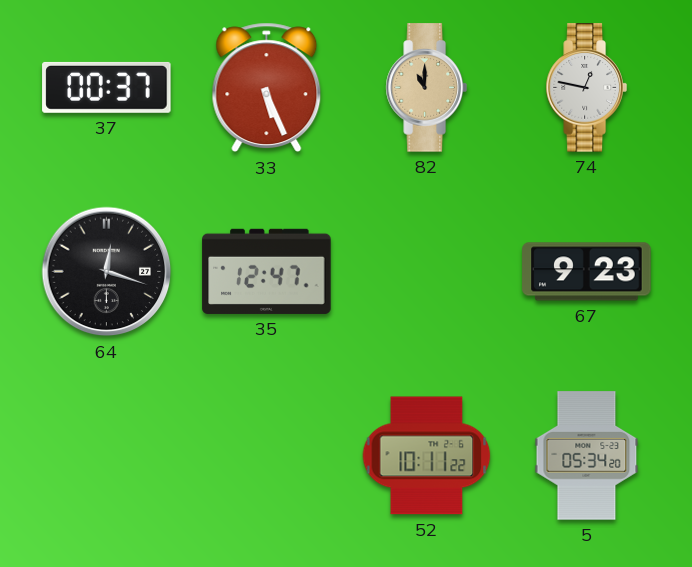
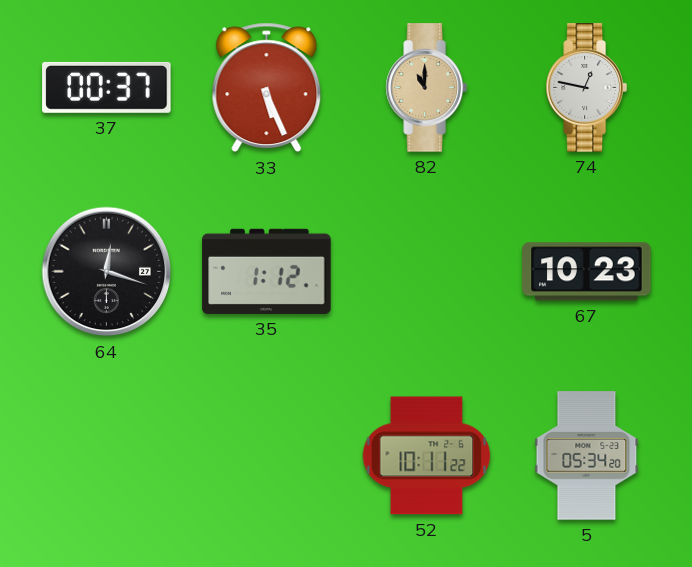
35: 12:47 -> 1:12
67: 9:23 -> 10:23
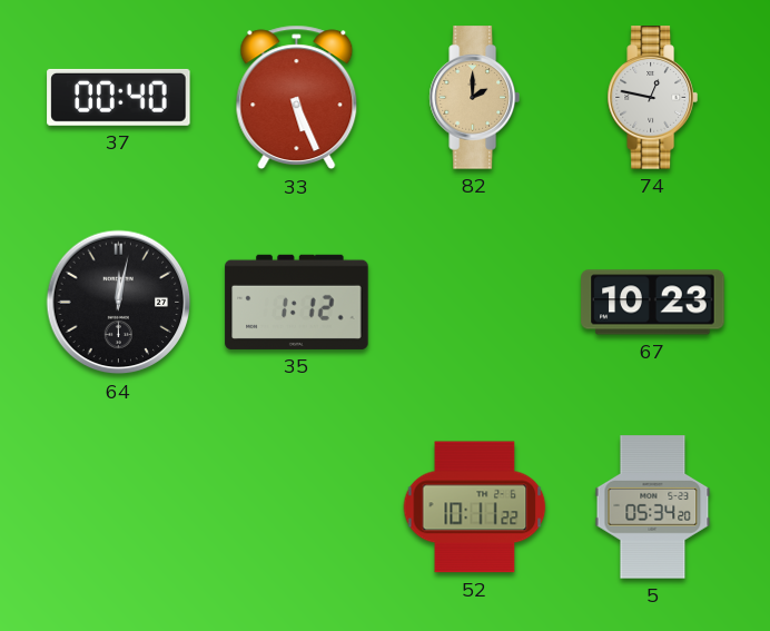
37: 00:37 -> 00:40
82: 11:00 -> 2:00
64: 12:18 -> 12:02
